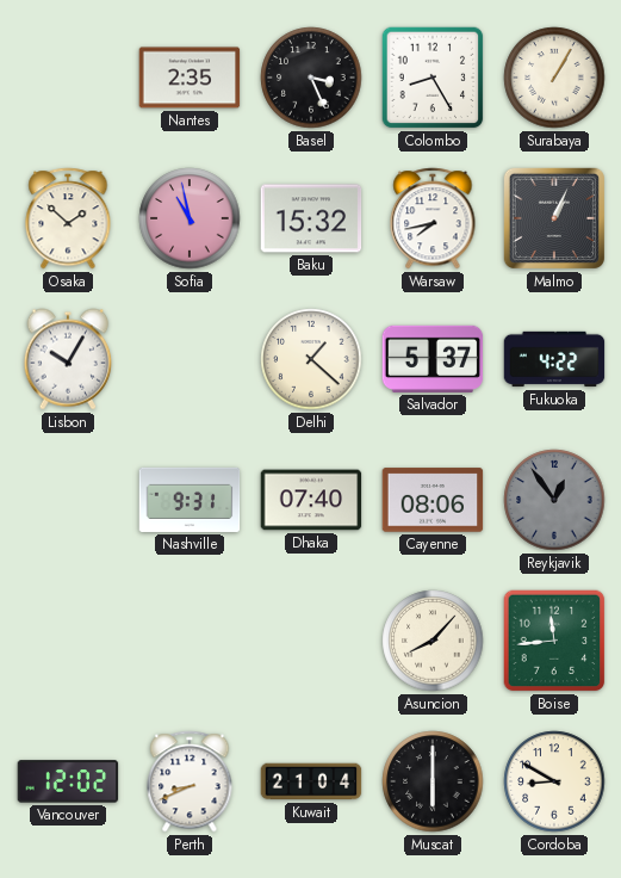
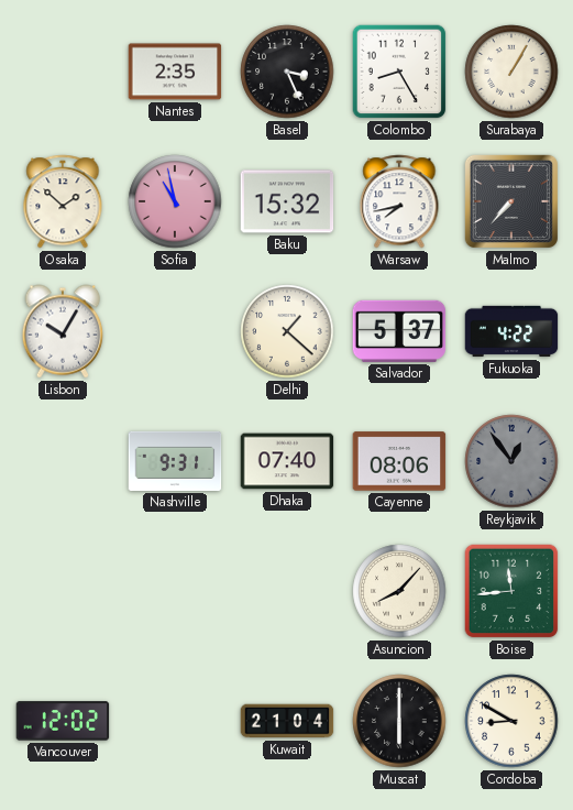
Malmo: 1:04 -> 7:37
Perth: 8:41 -> none
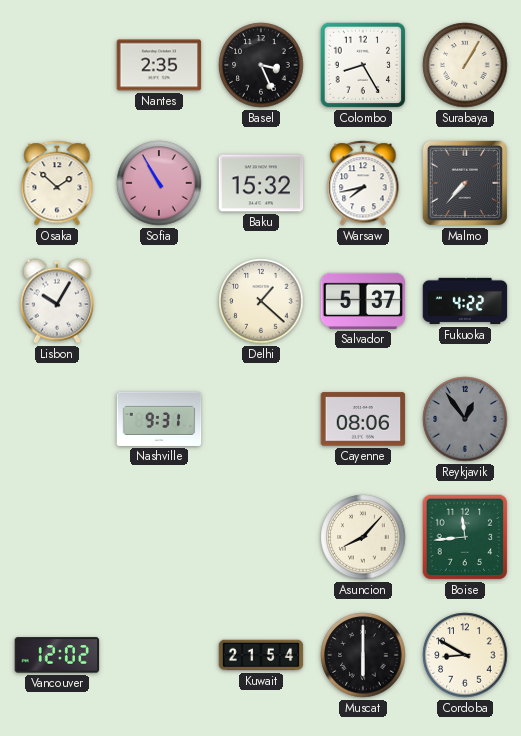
Sofia: 10:58 -> 10:55
Dhaka: 07:40 -> none
Kuwait: 21:04 -> 21:54
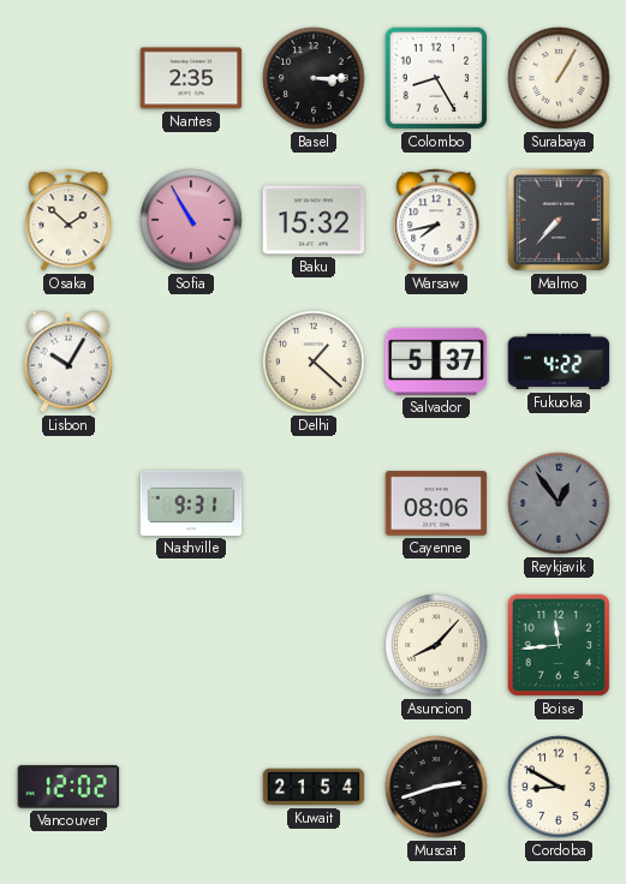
Basel: 3:26 -> 3:15
Muscat: 6:00 -> 2:42
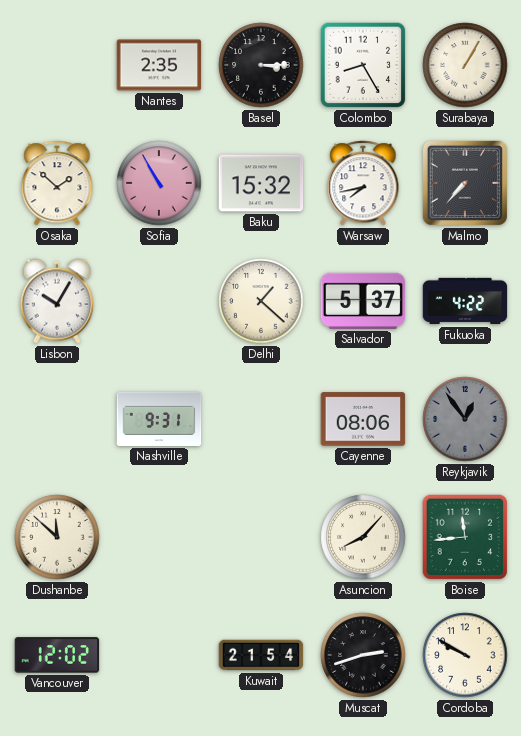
Dushanbe: none -> 11:52
Cordoba: 8:50 -> 9:50
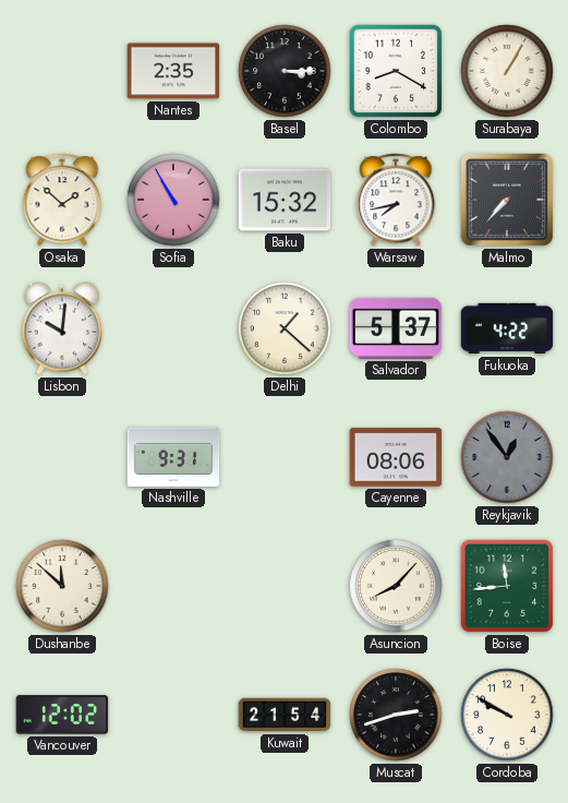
Colombo: 8:25 -> 8:20
Lisbon: 10:05 -> 10:01
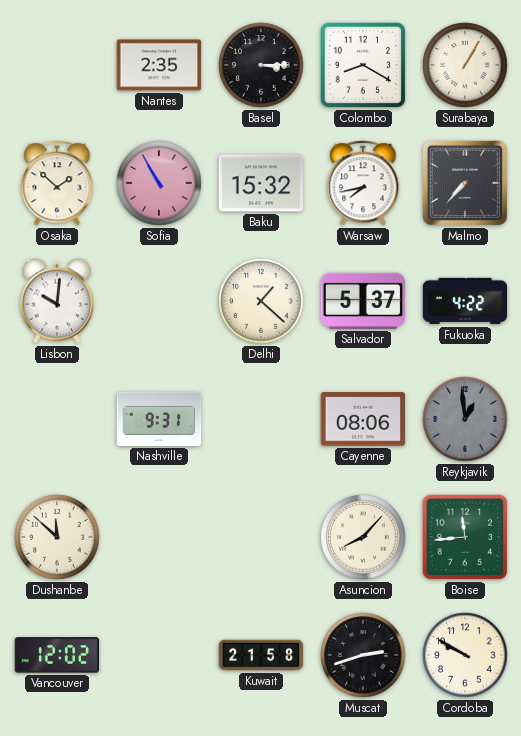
Reykjavik: 12:54 -> 12:59
Kuwait: 21:54 -> 21:58
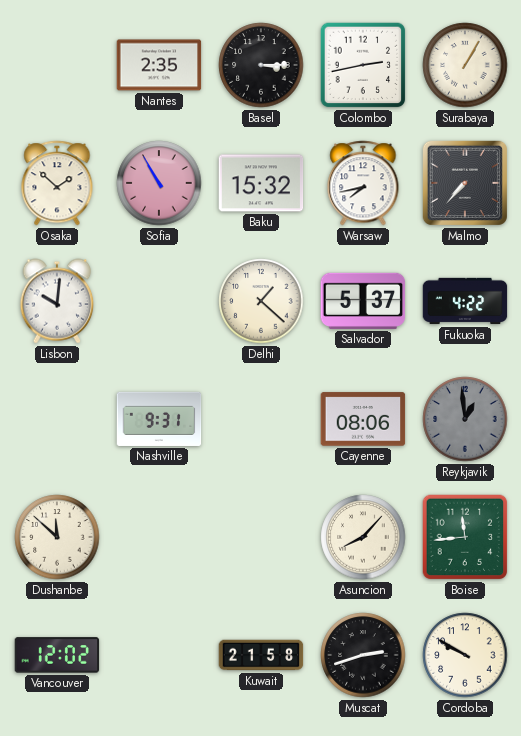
Colombo: 8:20 -> 2:43
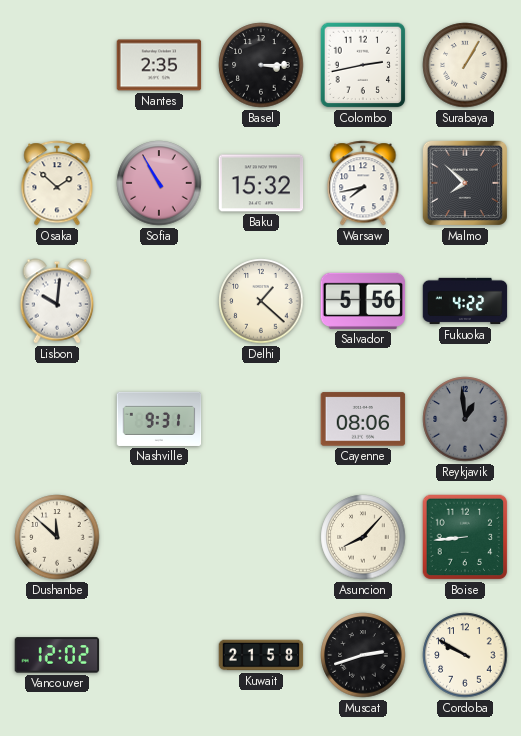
Malmo: 7:37 -> 7:52
Salvador: 5:37 -> 5:56
Boise: 11:44 -> 8:44
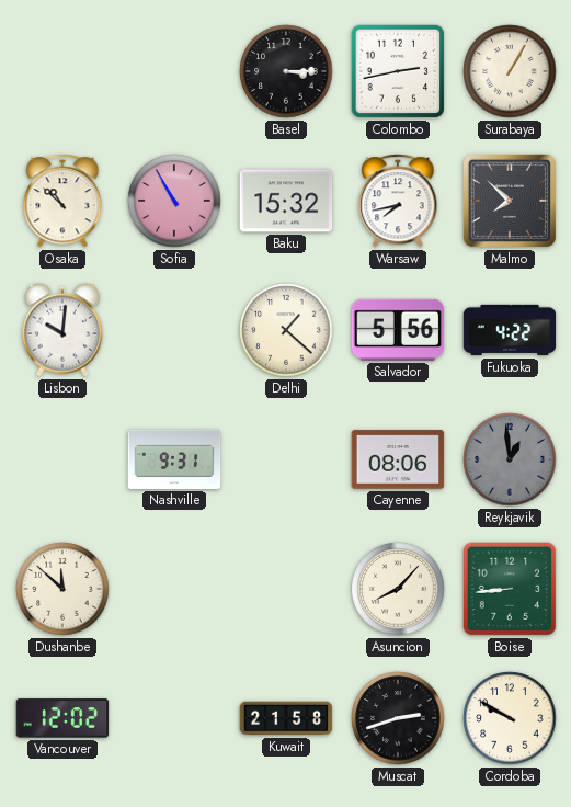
Nantes: 2:35 -> none
Osaka: 1:52 -> 10:52
